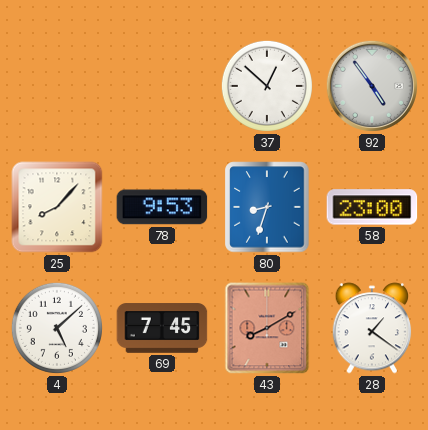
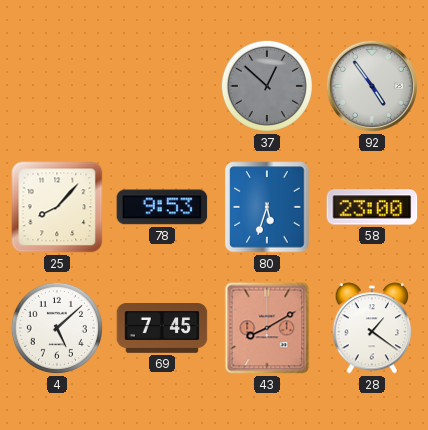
37 dial: white -> grey
80: 8:33 -> 5:33
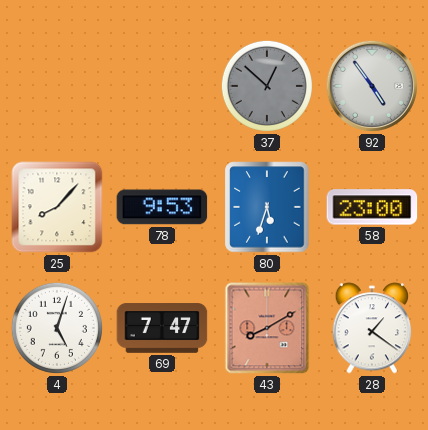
4: 5:08 -> 5:03
69: 7:45 -> 7:47
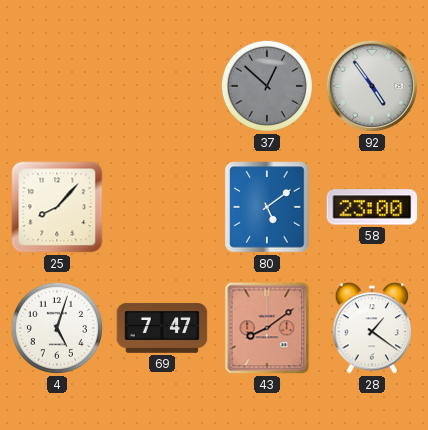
78: 9:53 -> none
80: 5:33 -> 5:09
43: 8:10 -> 8:09
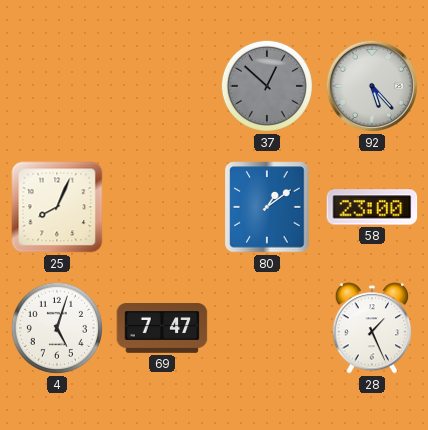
92: 4:54 -> 5:23
25: 8:07 -> 8:04
80: 5:09 -> 1:09
43: 8:09 -> none
28: 1:21 -> 1:26
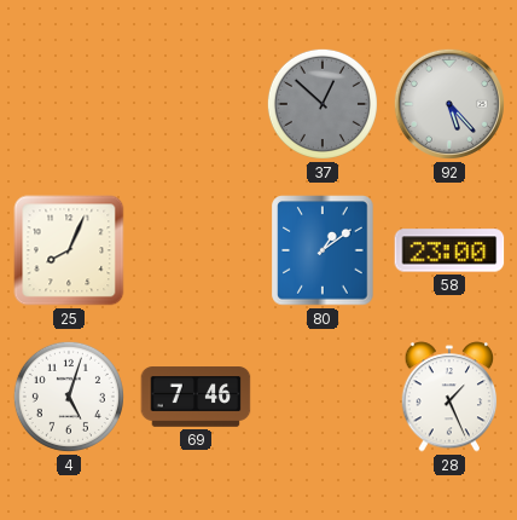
69: 7:47 -> 7:46
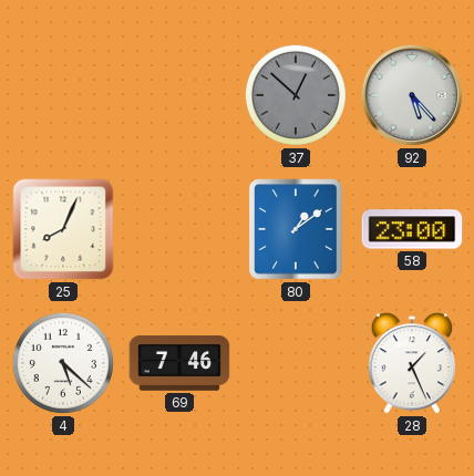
4: 5:03 -> 5:22
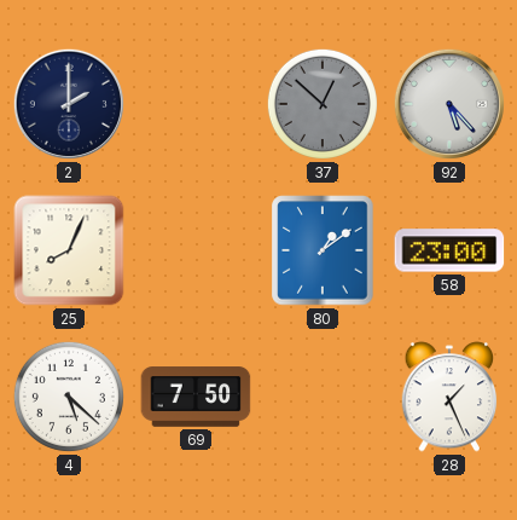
2: none -> 2:00
69: 7:46 -> 7:50
